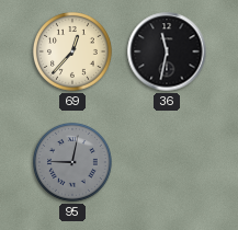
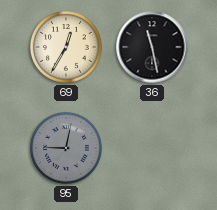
69: 12:37 -> 12:35
36: 11:32 -> 11:28
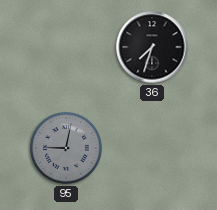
69: 12:35 -> none
36: 11:28 -> 7:33
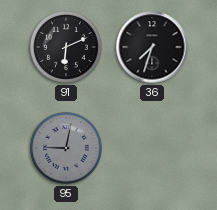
91: none -> 6:11
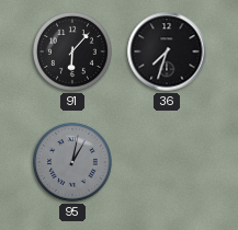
91: 6:11 -> 6:07
95: 9:02 -> 1:02
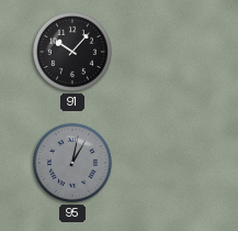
91: 6:07 -> 10:07
36: 7:33 -> none
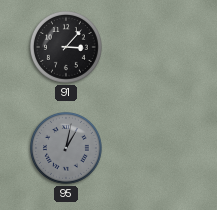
91: 10:07 -> 3:07
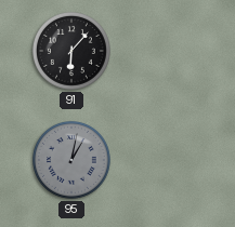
91: 3:07 -> 6:07
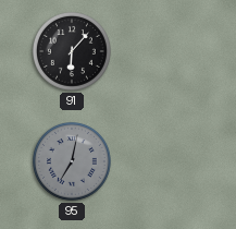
95: 1:02 -> 7:02
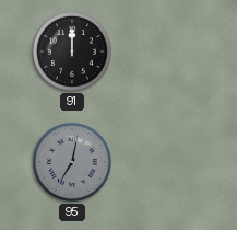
91: 6:07 -> 12:00
